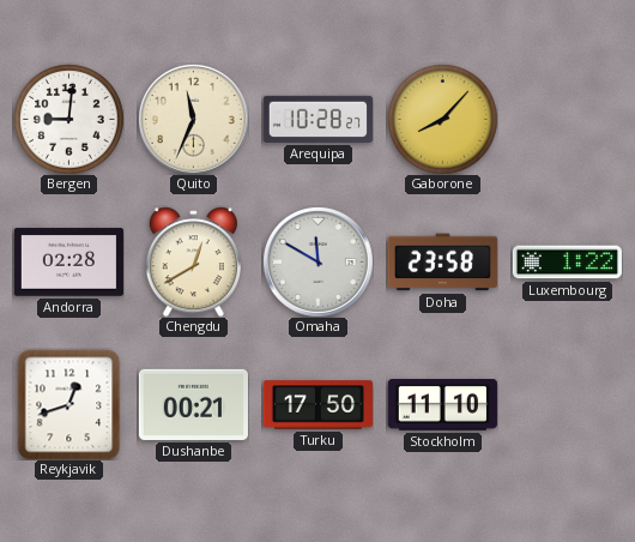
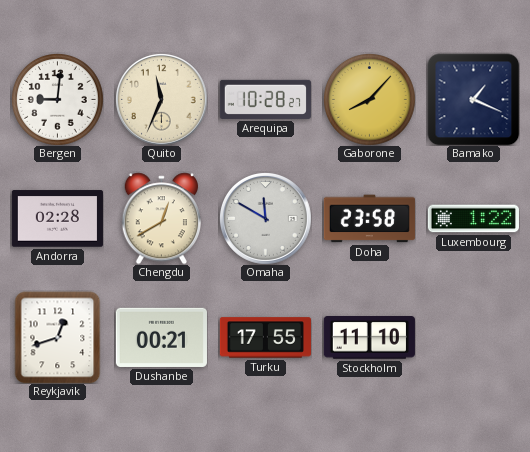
Bamako: none -> 1:19
Turku: 17:50 -> 17:55
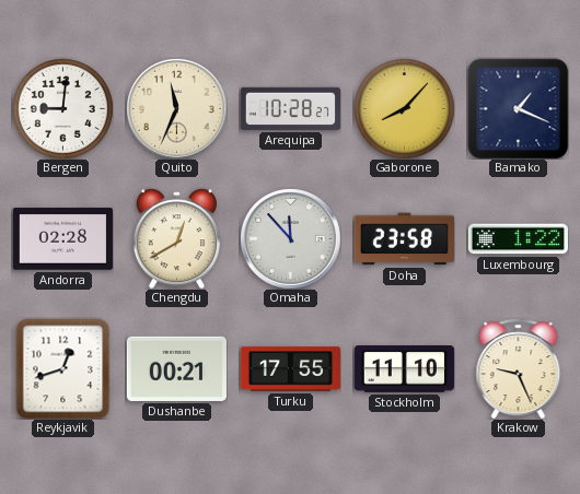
Omaha: 11:50 -> 11:53
Krakow: none -> 9:26
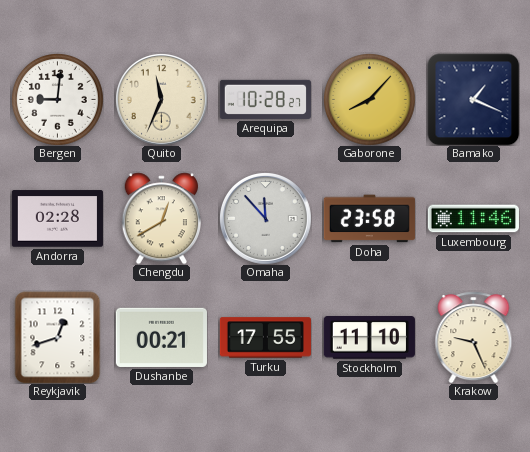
Luxembourg: 1:22 -> 11:46
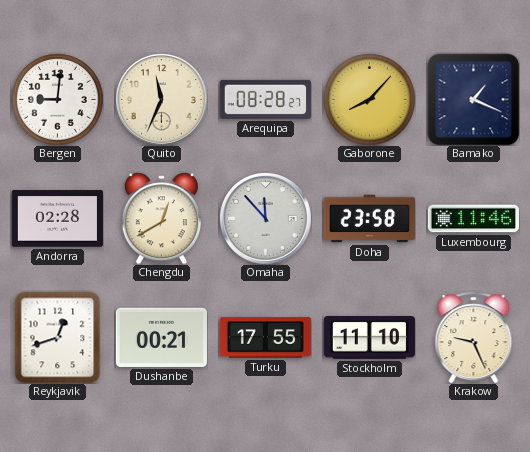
Arequipa: 10:28 -> 08:28
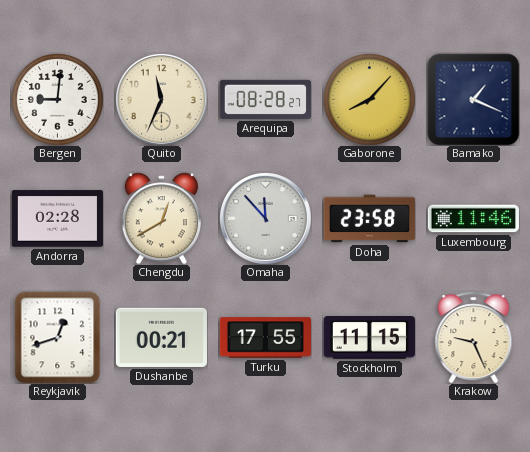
Stockholm: 11:10 -> 11:15
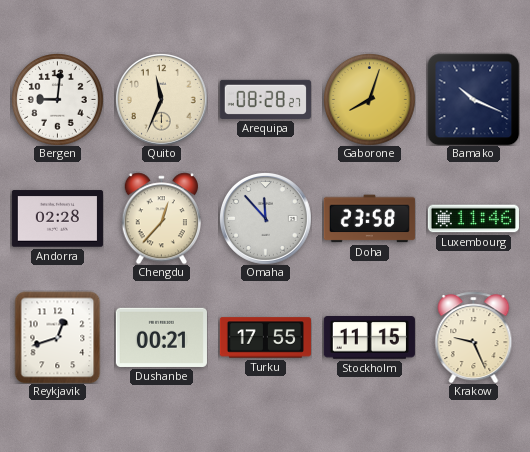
Gaborone: 8:07 -> 8:03
Bamako: 1:19 -> 10:19
Chengdu: 12:40 -> 12:37
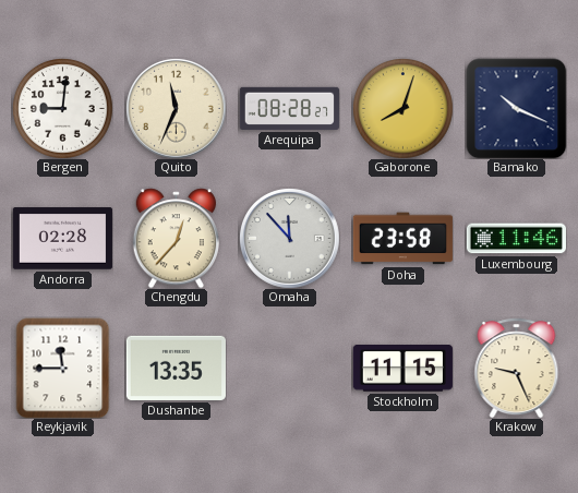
Reykjavik: 12:42 -> 11:45
Dushanbe: 00:21 -> 13:35
Turku: 17:55 -> none
